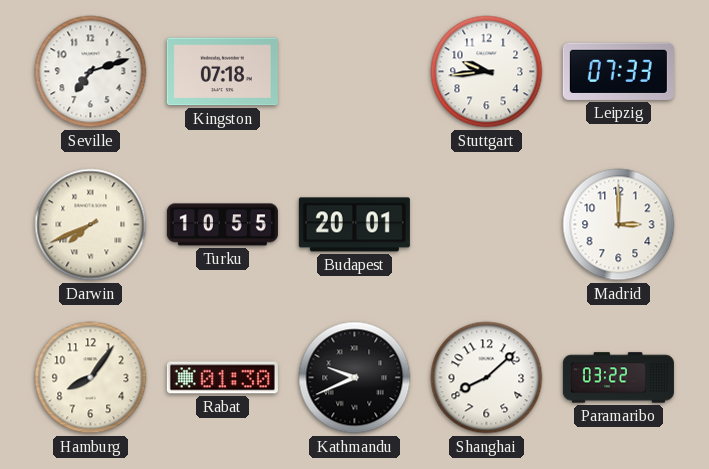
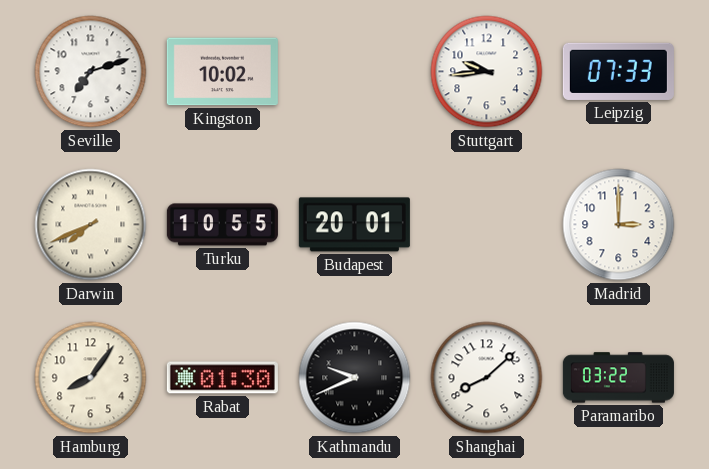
Kingston: 07:18 -> 10:02
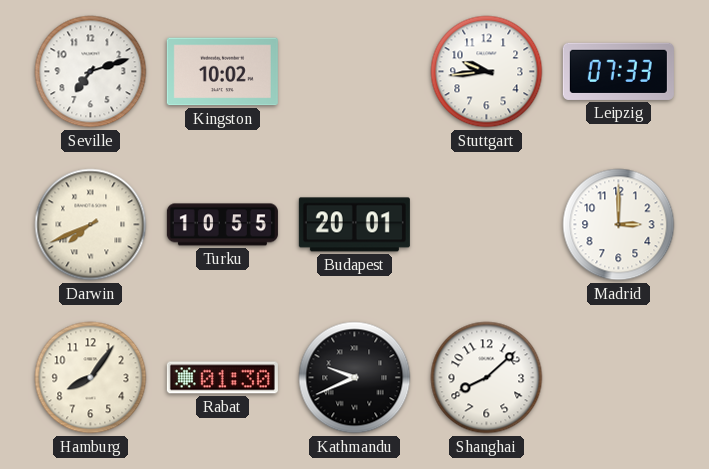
Paramaribo: 03:22 -> none
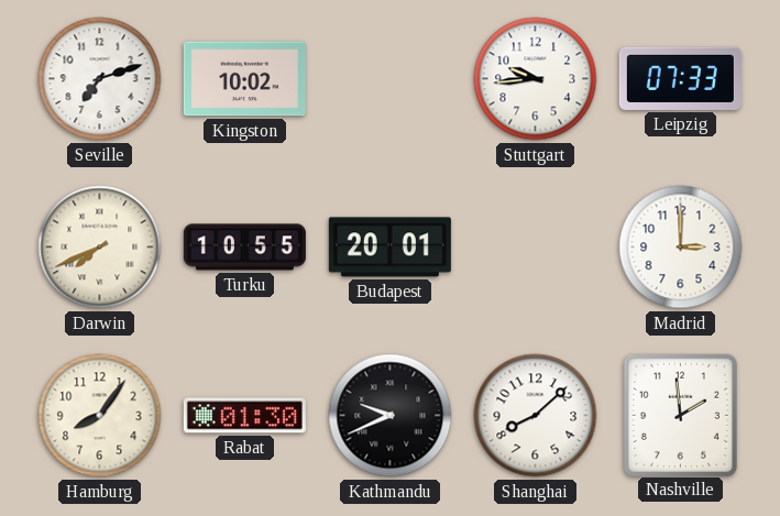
Nashville: none -> 1:59
